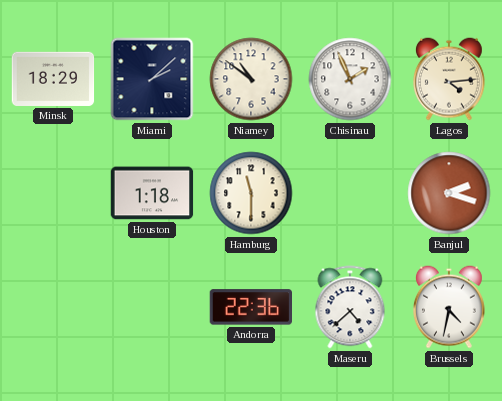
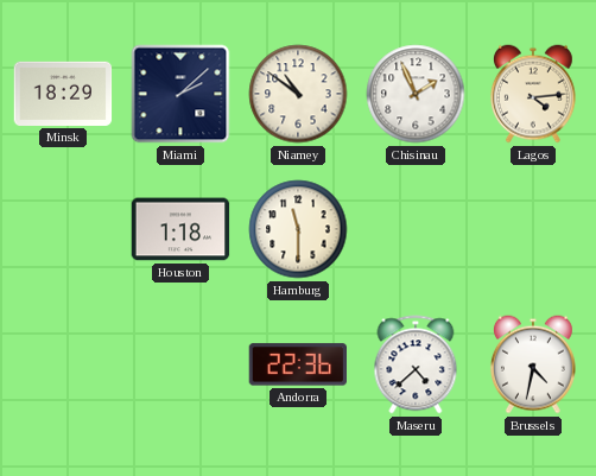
Banjul: 2:18 -> none
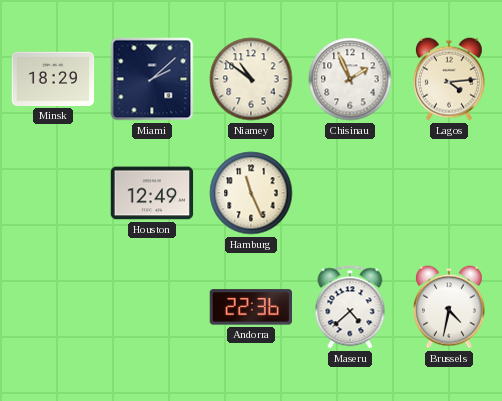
Houston: 1:18 -> 12:49
Hamburg: 11:30 -> 11:26
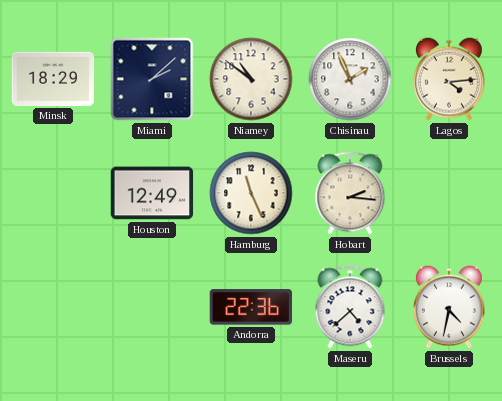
Hobart: none -> 2:16
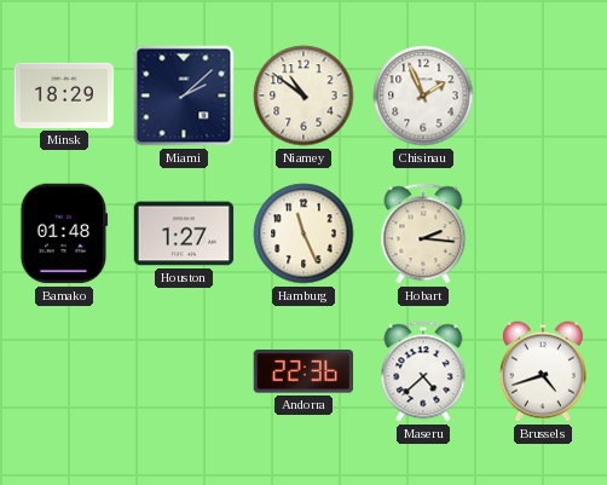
Lagos: 4:14 -> none
Bamako: none -> 01:48
Houston: 12:49 -> 1:27
Brussels: 4:32 -> 4:42
